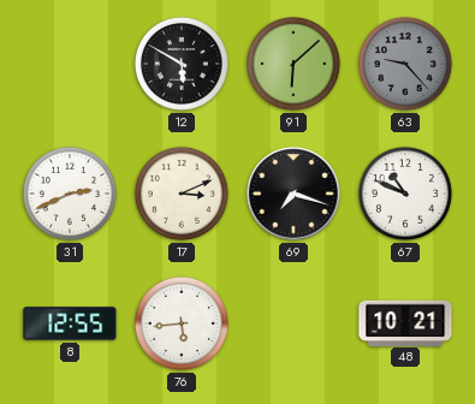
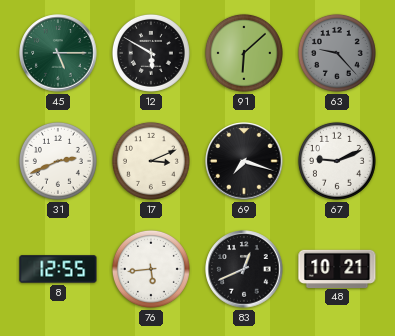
45: none -> 5:15
67: 10:49 -> 9:11
83: none -> 12:41
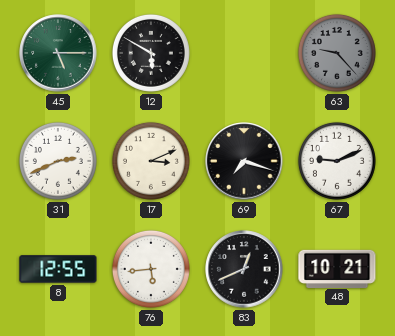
91: 6:08 -> none
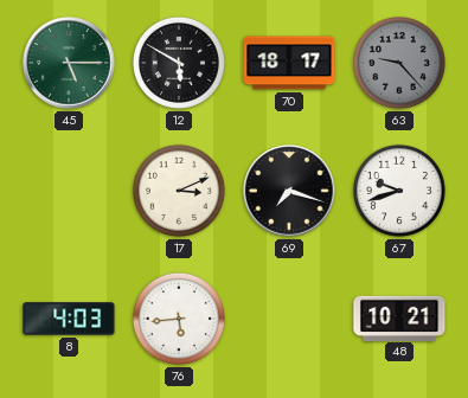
70: none -> 18:17
31: 2:41 -> none
67: 9:11 -> 9:42
8: 12:55 -> 4:03
83: 12:41 -> none
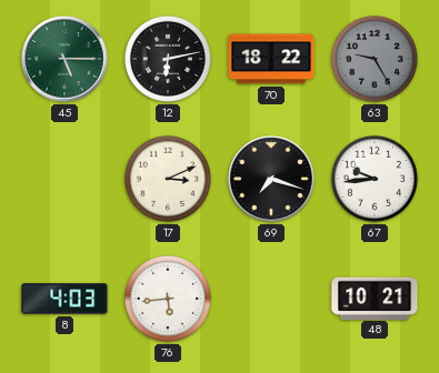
12: 5:50 -> 6:13
70: 18:17 -> 18:22
63: 9:23 -> 9:25
67: 9:42 -> 9:44
